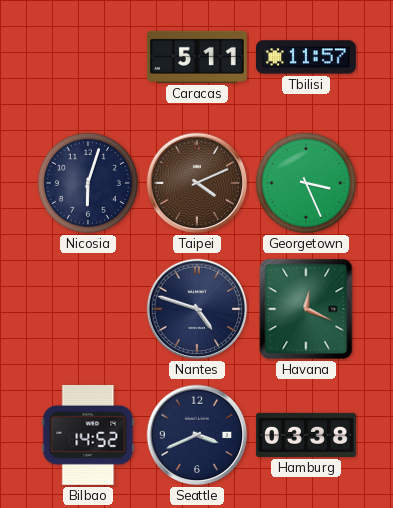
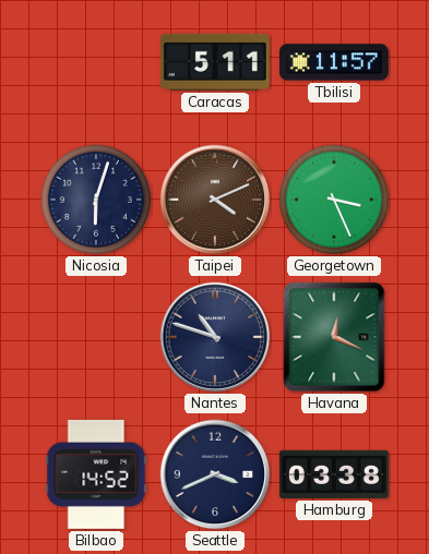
Nantes: 4:48 -> 10:48
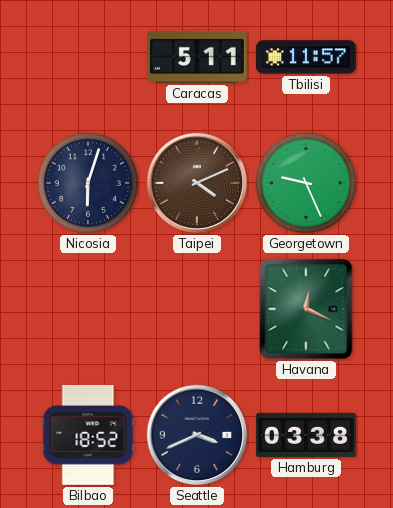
Georgetown: 3:26 -> 9:26
Nantes: 10:48 -> none
Bilbao: 14:52 -> 18:52
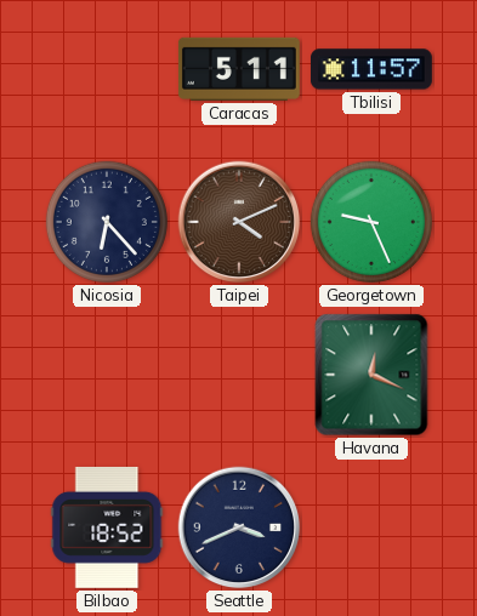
Nicosia: 6:03 -> 6:23
Hamburg: 03:38 -> none
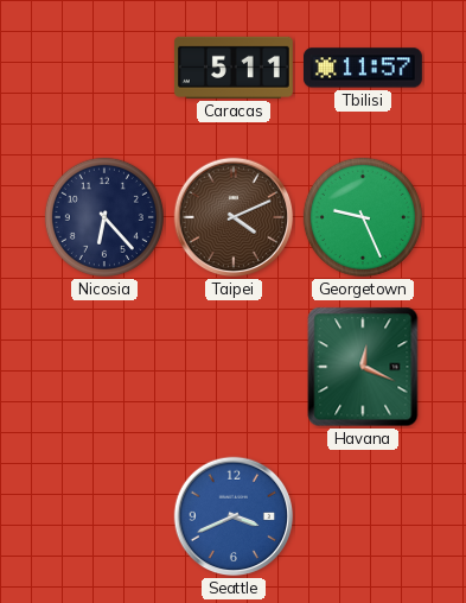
Bilbao: 18:52 -> none
Seattle dial: navy -> blue
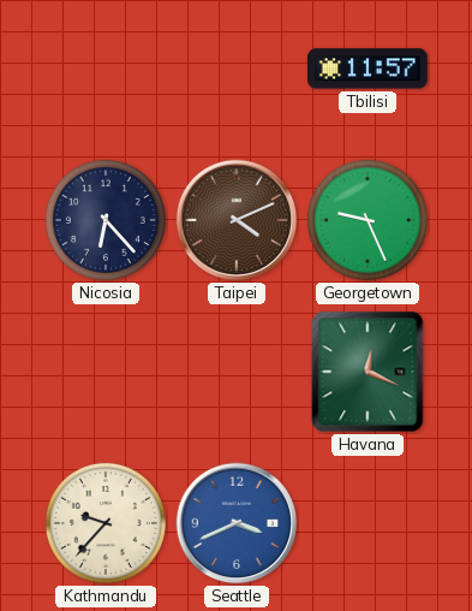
Caracas: 5:11 -> none
Kathmandu: none -> 9:37
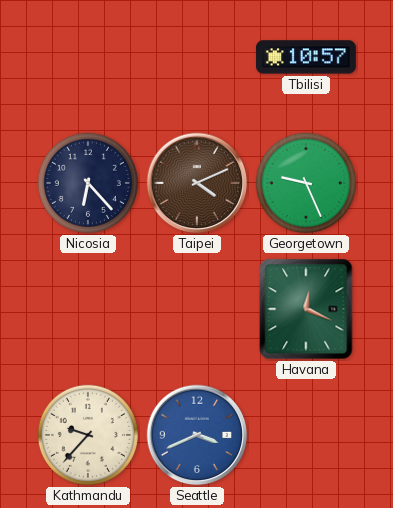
Tbilisi: 11:57 -> 10:57
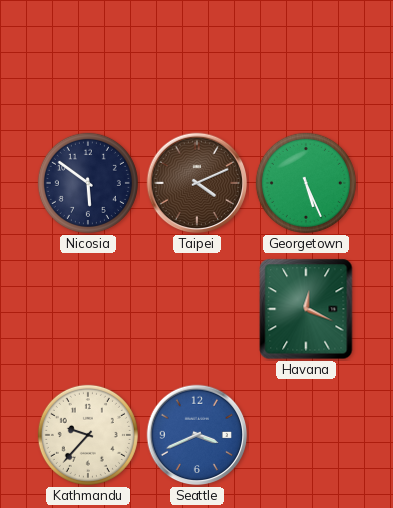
Tbilisi: 10:57 -> none
Nicosia: 6:23 -> 5:51
Georgetown: 9:26 -> 5:26
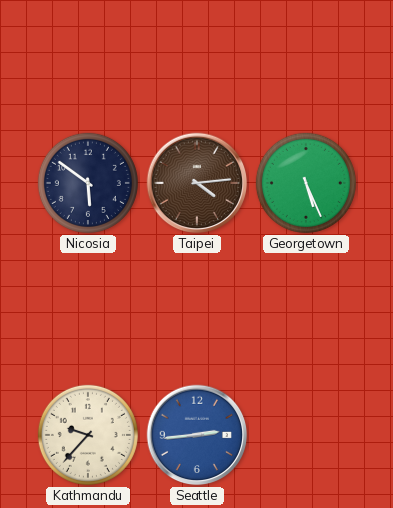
Taipei: 4:11 -> 4:14
Havana: 12:19 -> none
Seattle: 3:41 -> 2:44
